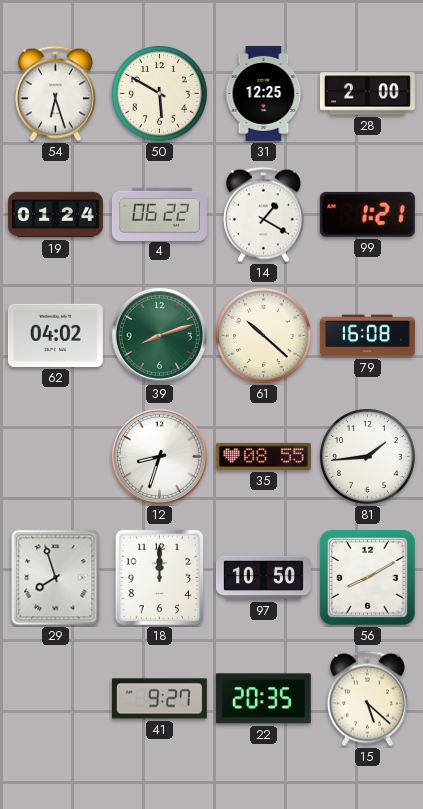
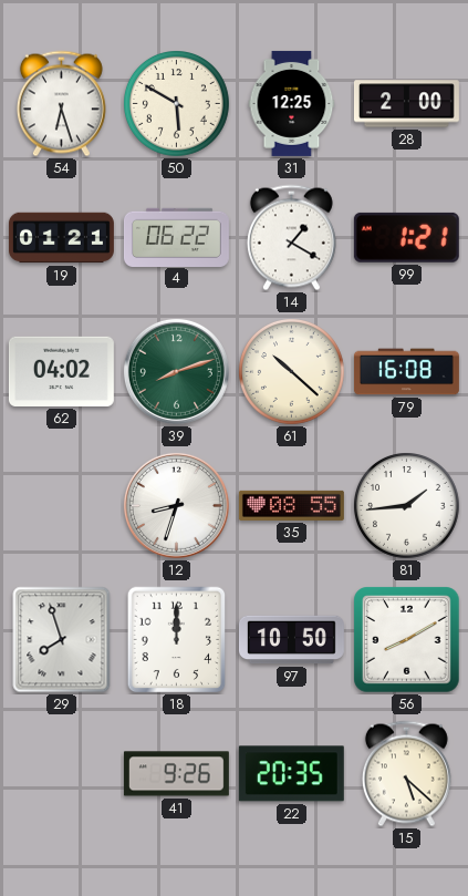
19: 01:24 -> 01:21
41: 9:27 -> 9:26
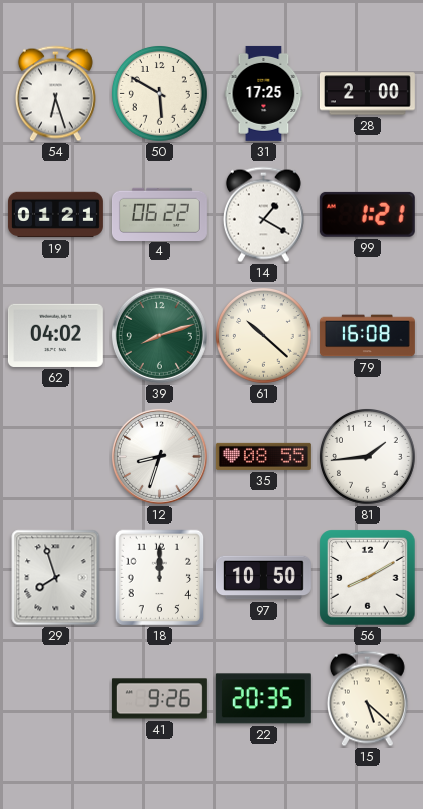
31: 12:25 -> 17:25
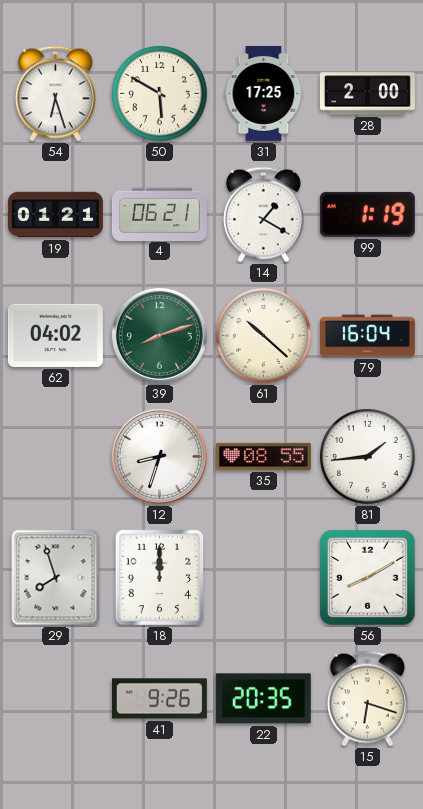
4: 06:22 -> 06:21
99: 1:21 -> 1:19
79: 16:08 -> 16:04
97: 10:50 -> none
15: 5:22 -> 6:18
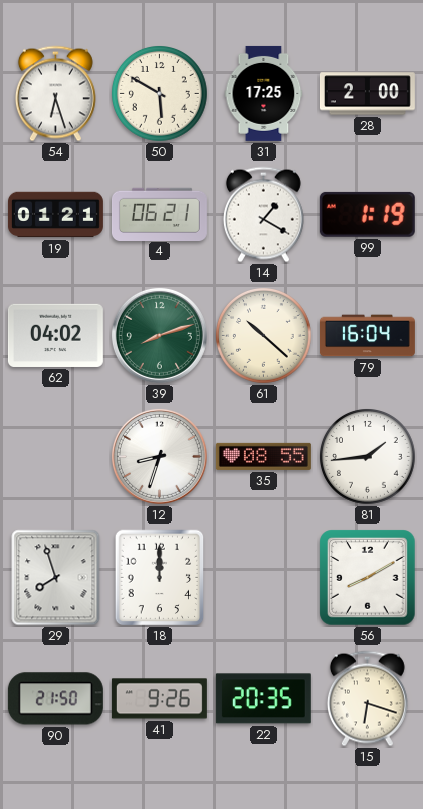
90: none -> 21:50
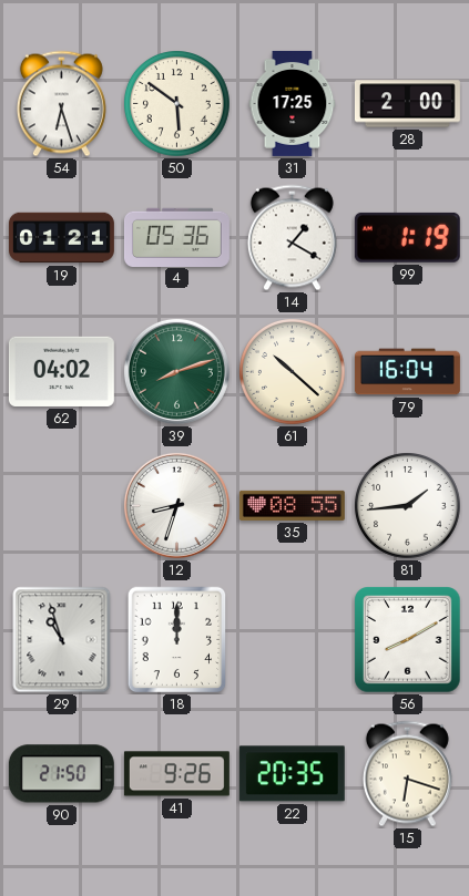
50: 5:50 -> 5:51
4: 06:21 -> 05:36
29: 7:57 -> 10:57
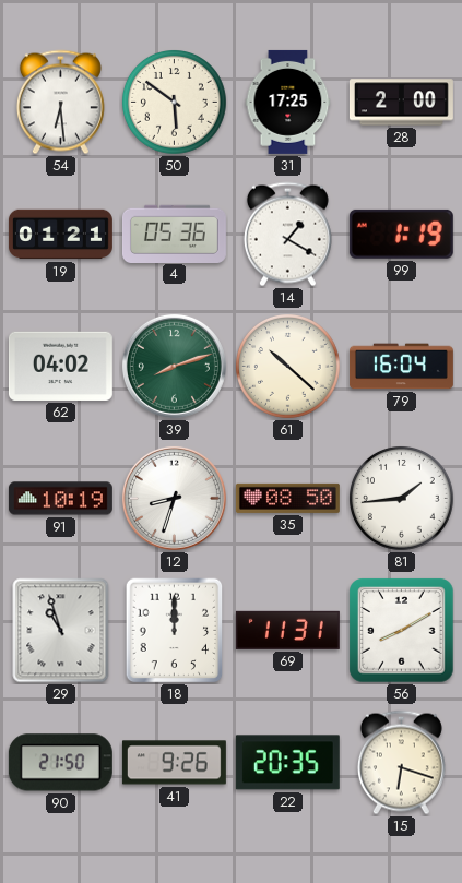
54: 6:27 -> 6:29
91: none -> 10:19
35: 08:55 -> 08:50
69: none -> 11:31
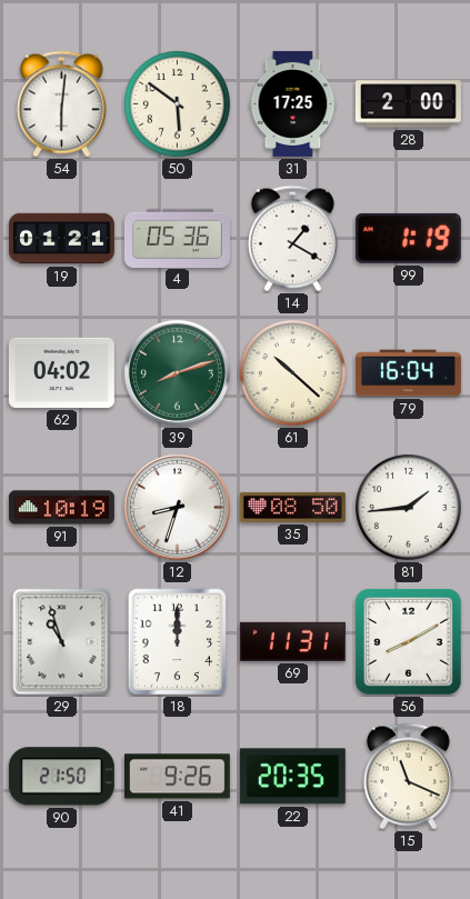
54: 6:29 -> 6:01
15: 6:18 -> 11:19
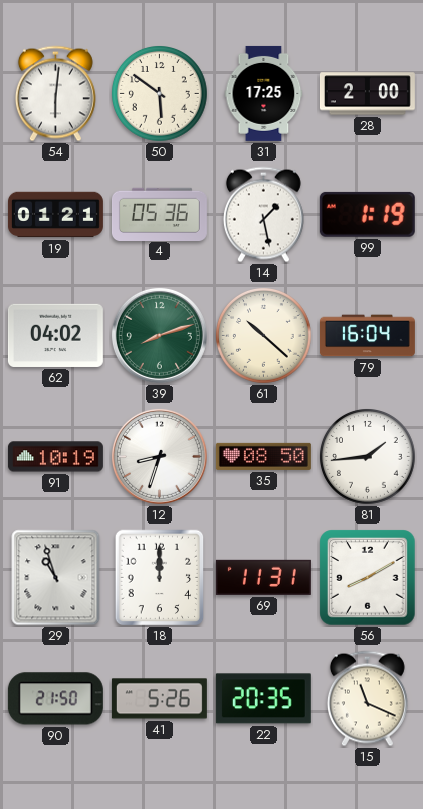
14: 1:20 -> 1:28
41: 9:26 -> 5:26
